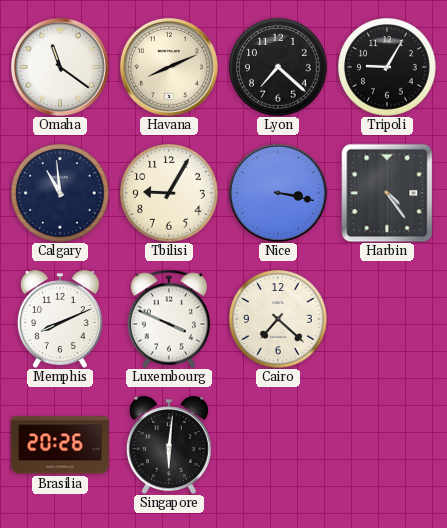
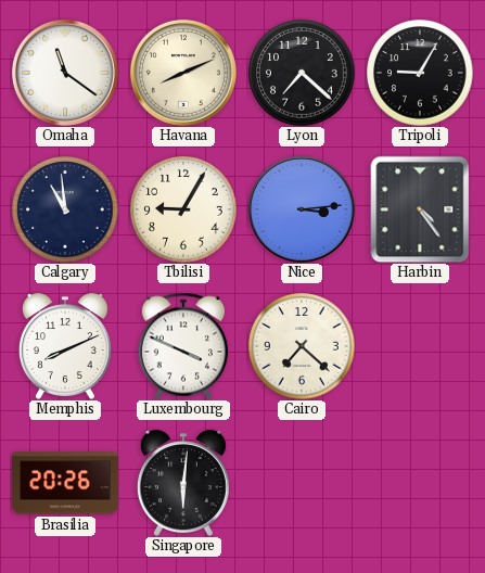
Nice: 3:17 -> 3:14
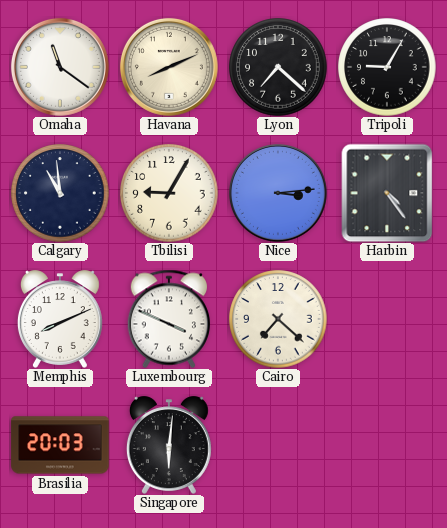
Brasilia: 20:26 -> 20:03
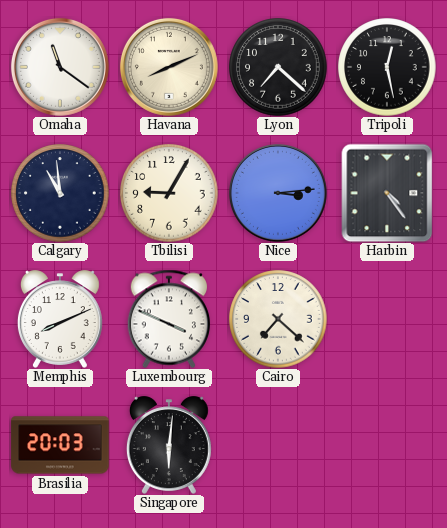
Tripoli: 9:05 -> 12:28
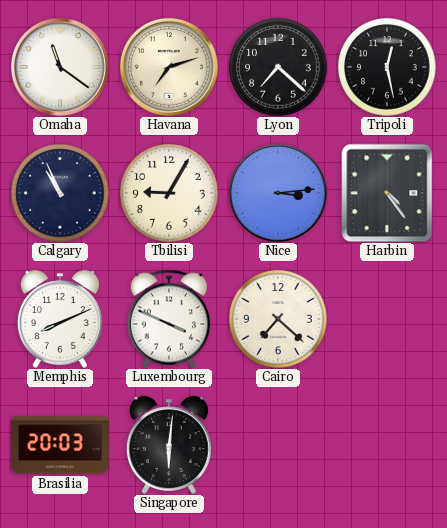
Havana: 8:11 -> 7:12
Calgary: 10:59 -> 10:56
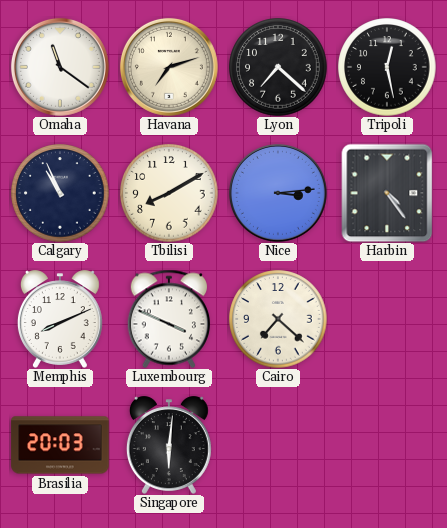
Tbilisi: 9:05 -> 8:10
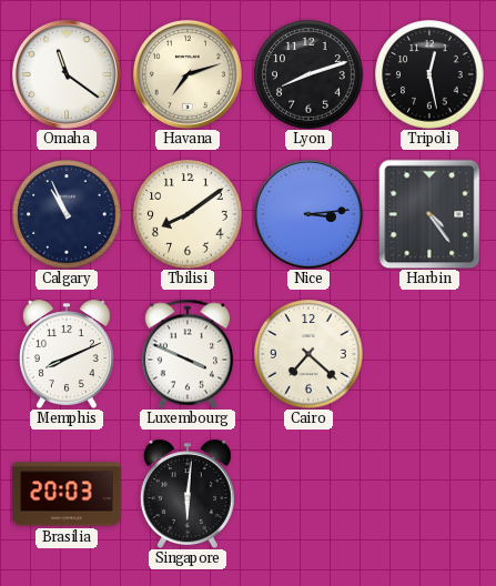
Lyon: 7:22 -> 8:12
Tbilisi: 8:10 -> 8:09
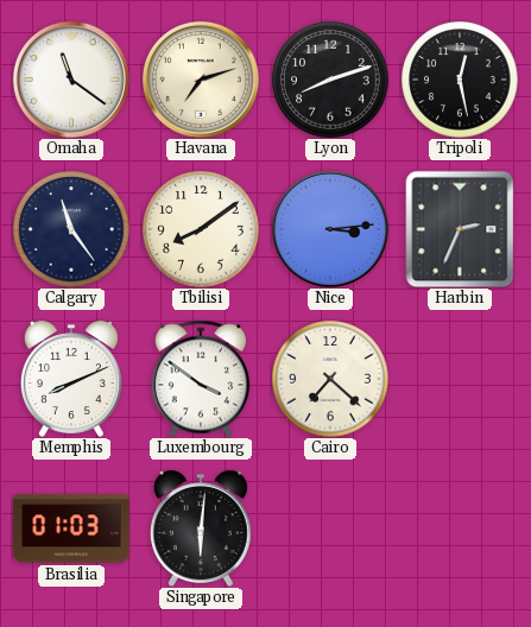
Calgary: 10:56 -> 11:24
Harbin: 4:24 -> 2:34
Luxembourg: 3:49 -> 3:51
Brasilia: 20:03 -> 01:03
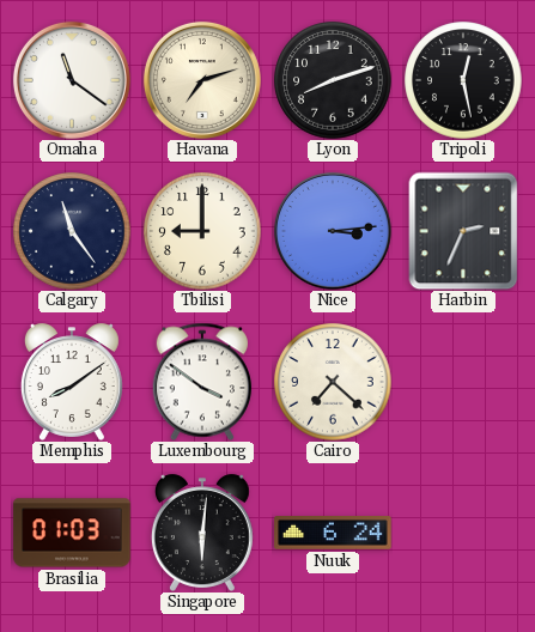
Tbilisi: 8:09 -> 9:00
Memphis: 8:11 -> 8:09
Nuuk: none -> 6:24
